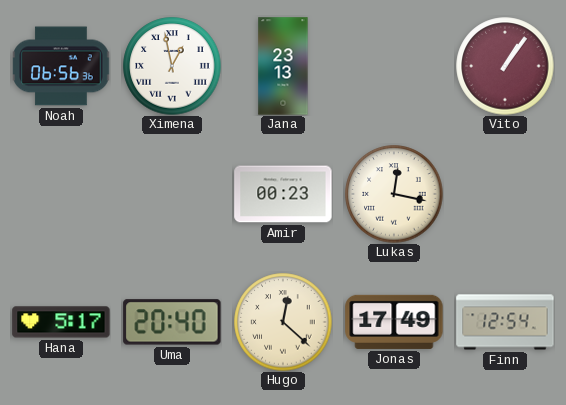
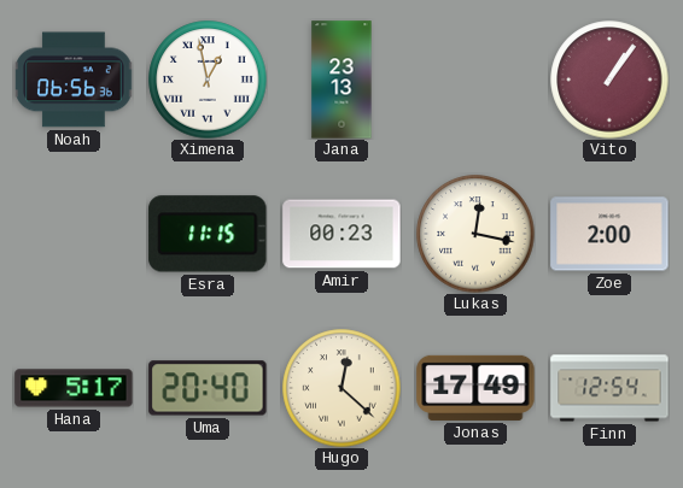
Esra: none -> 11:15
Zoe: none -> 2:00
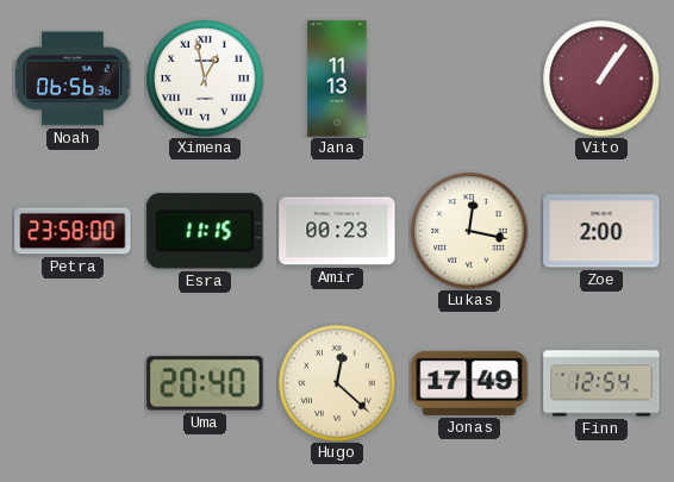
Jana: 23:13 -> 11:13
Petra: none -> 23:58
Hana: 5:17 -> none
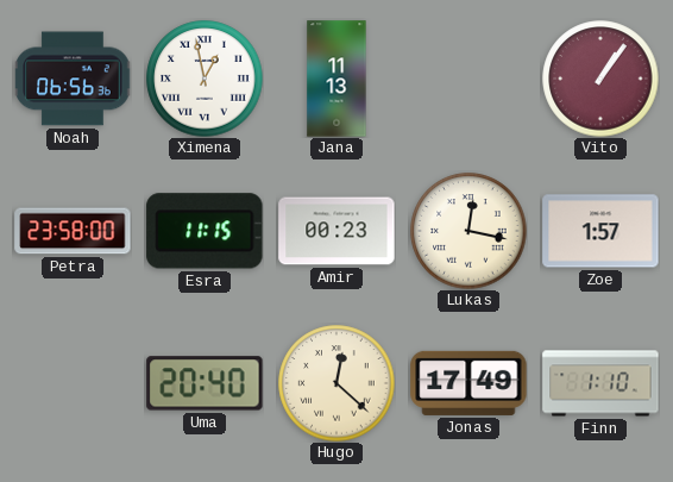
Zoe: 2:00 -> 1:57
Finn: 12:54 -> 1:10
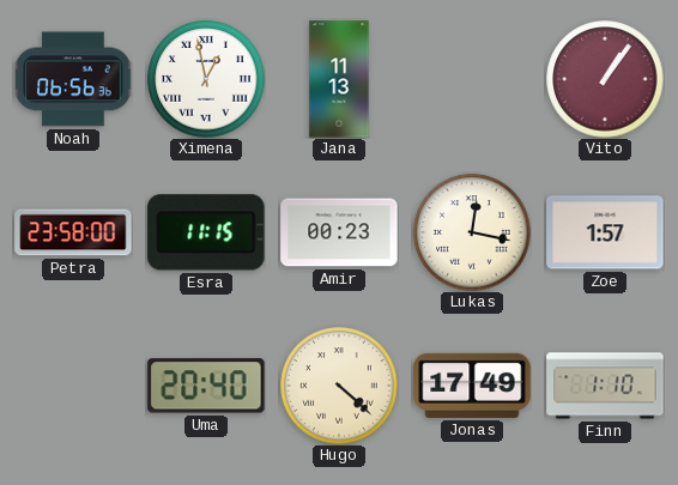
Hugo: 12:22 -> 4:22
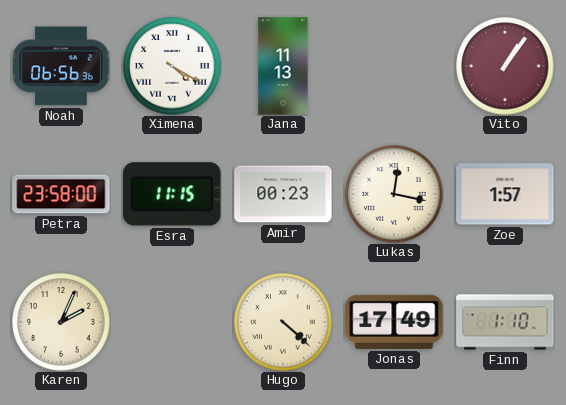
Ximena: 12:58 -> 4:20
Karen: none -> 2:04
Uma: 20:40 -> none
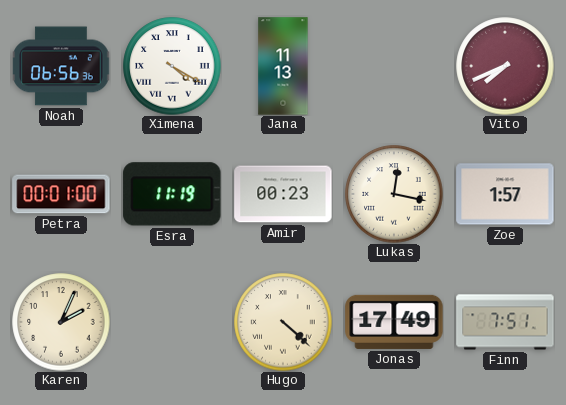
Vito: 1:06 -> 7:41
Petra: 23:58 -> 00:01
Esra: 11:15 -> 11:19
Finn: 1:10 -> 7:51
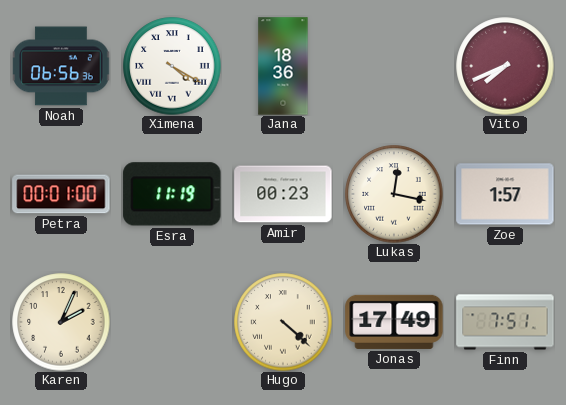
Jana: 11:13 -> 18:36
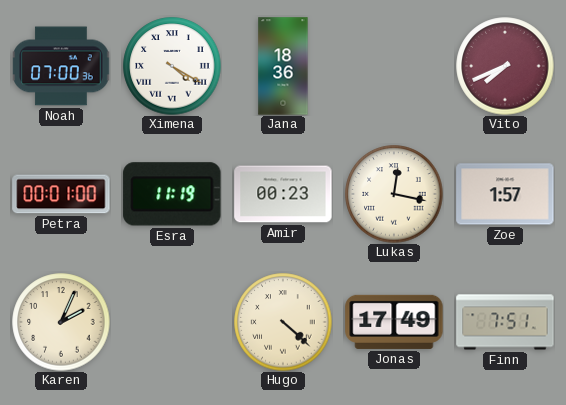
Noah: 06:56 -> 07:00
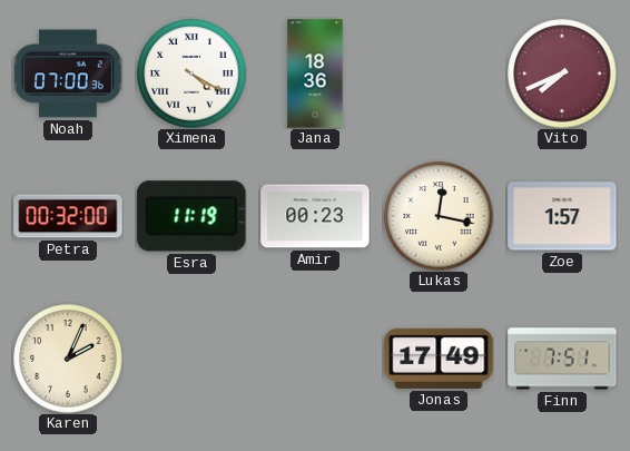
Petra: 00:01 -> 00:32
Hugo: 4:22 -> none
